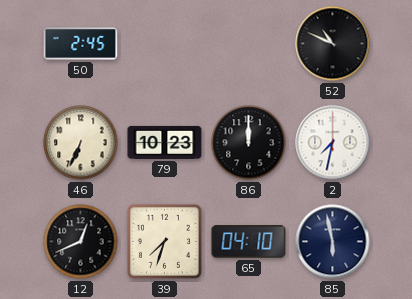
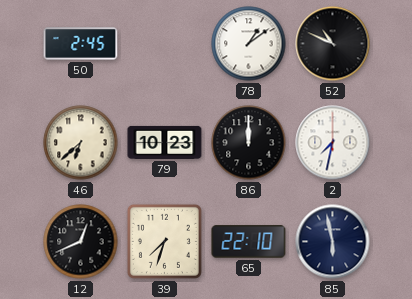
78: none -> 1:09
46: 6:34 -> 6:38
65: 04:10 -> 22:10
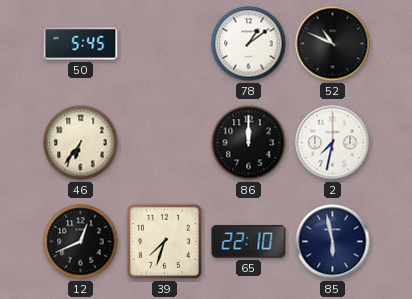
50: 2:45 -> 5:45
46: 6:38 -> 6:36
79: 10:23 -> none
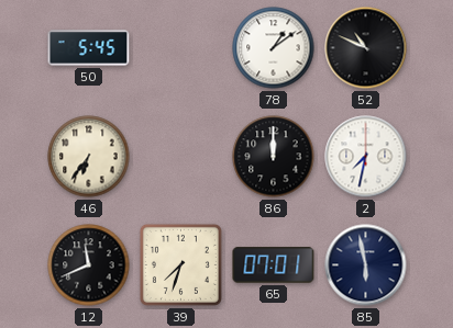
12: 12:41 -> 11:41
65: 22:10 -> 07:01
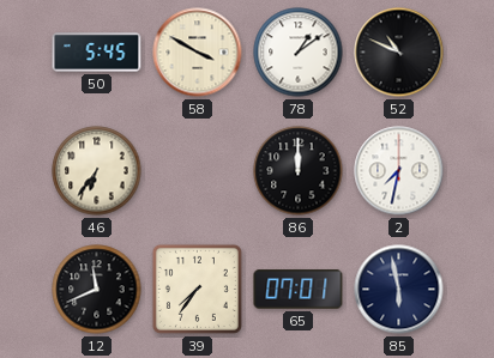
58: none -> 3:50
39: 7:33 -> 7:36
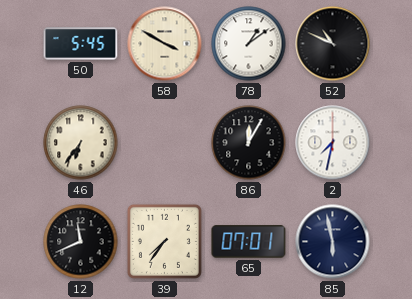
86: 12:00 -> 12:05
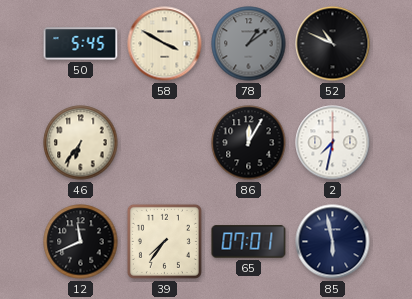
78 dial: white -> grey
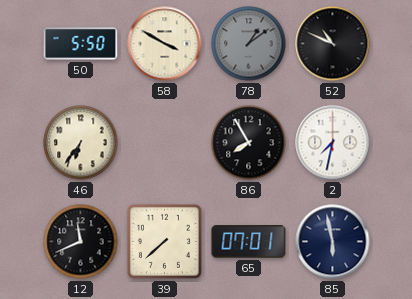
50: 5:45 -> 5:50
86: 12:05 -> 7:55
39: 7:36 -> 7:38
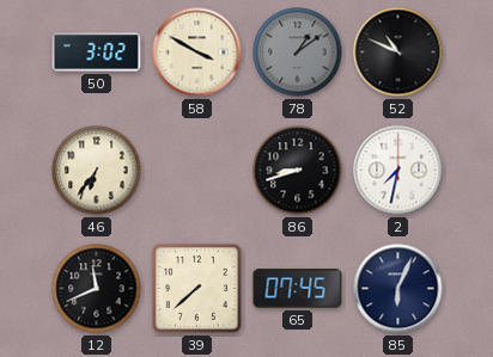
50: 5:50 -> 3:02
86: 7:55 -> 8:42
65: 07:01 -> 07:45
85: 5:58 -> 6:04
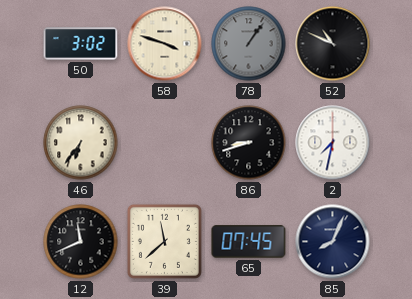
58: 3:50 -> 3:48
78: 1:09 -> 1:06
39: 7:38 -> 11:38
85: 6:04 -> 8:04
